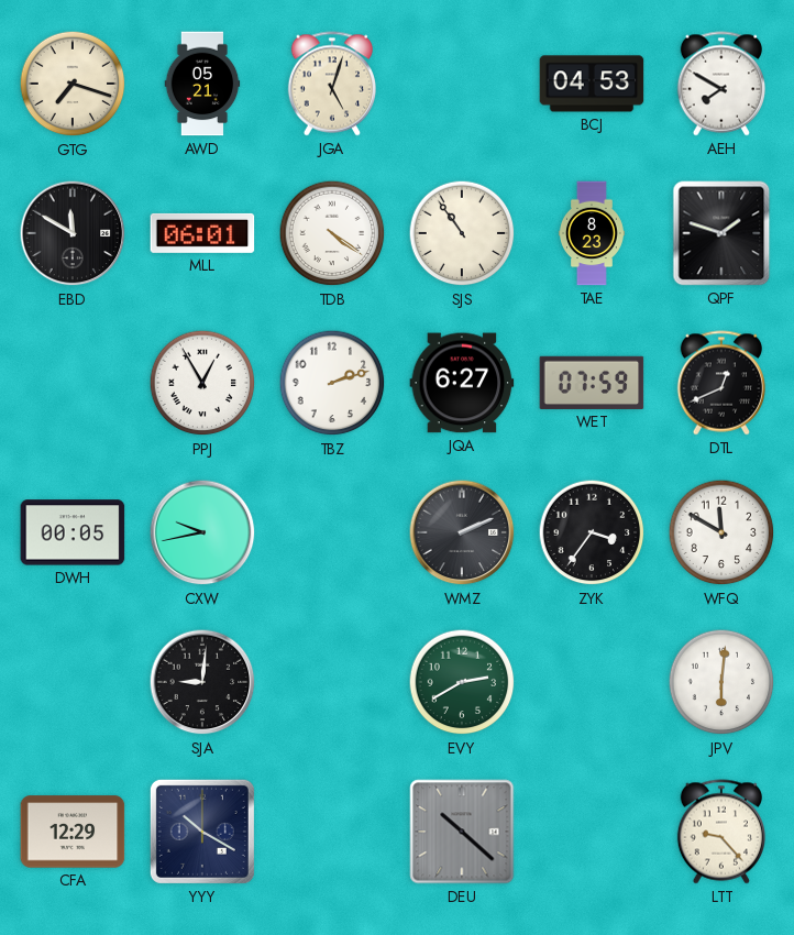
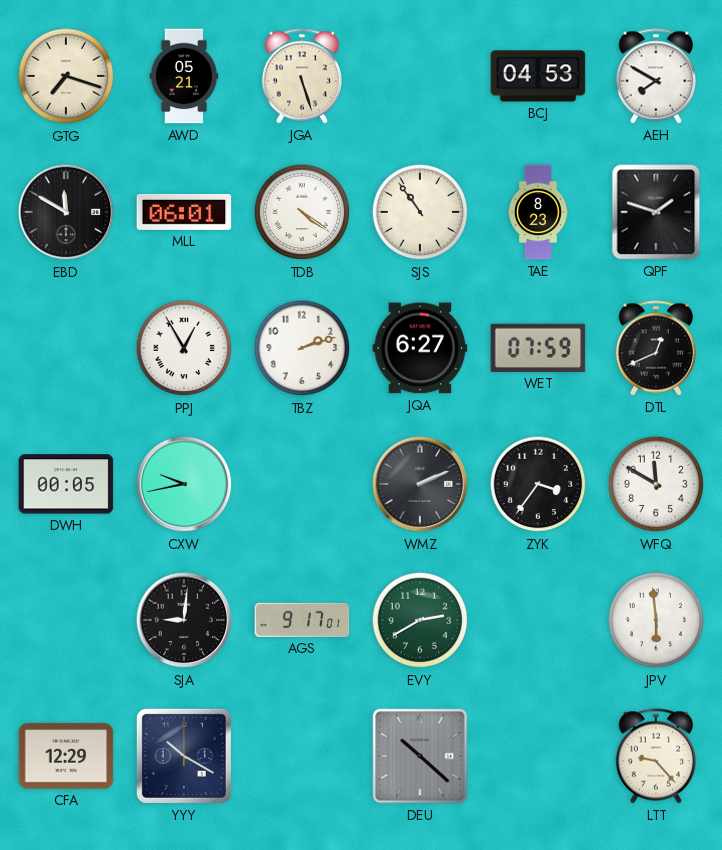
JGA: 5:03 -> 5:27
AGS: none -> 9:17
JPV: 6:01 -> 5:59
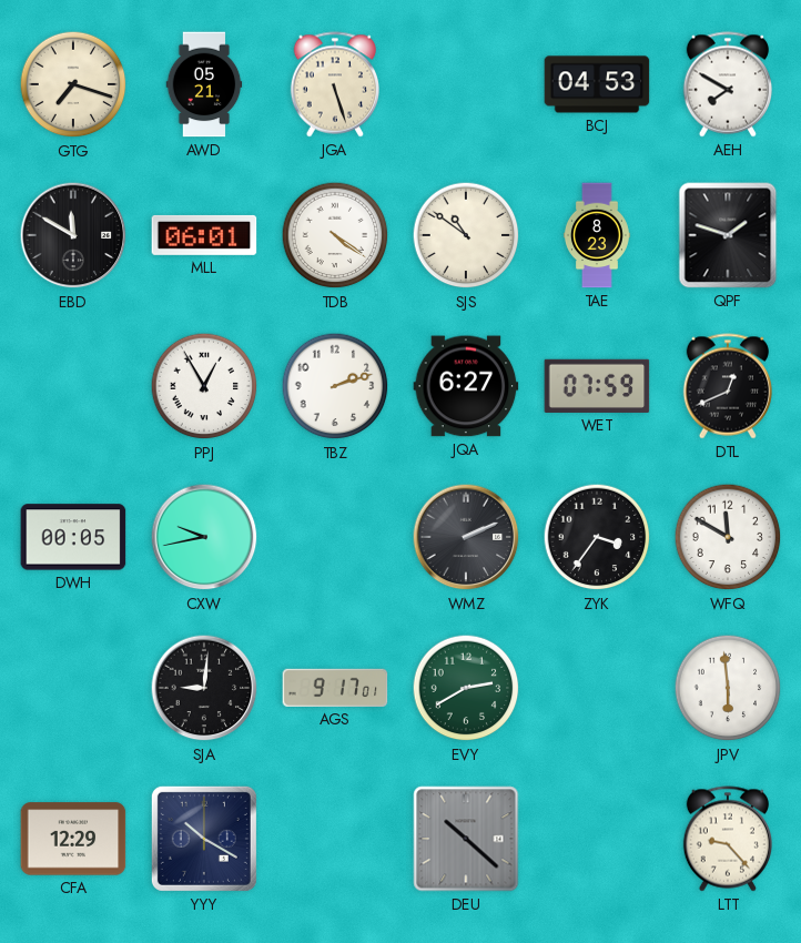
SJS: 10:54 -> 10:51
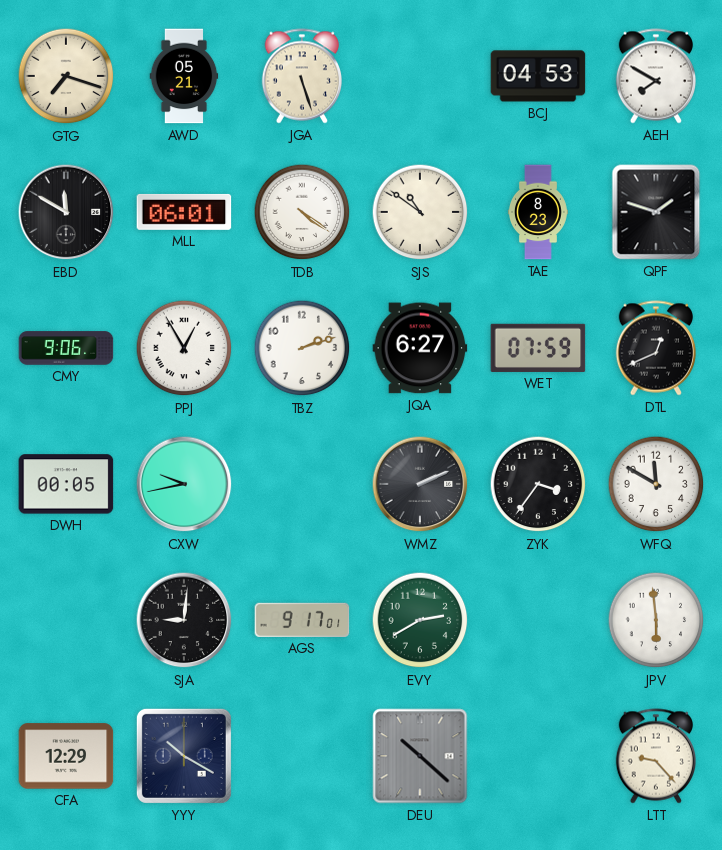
CMY: none -> 9:06
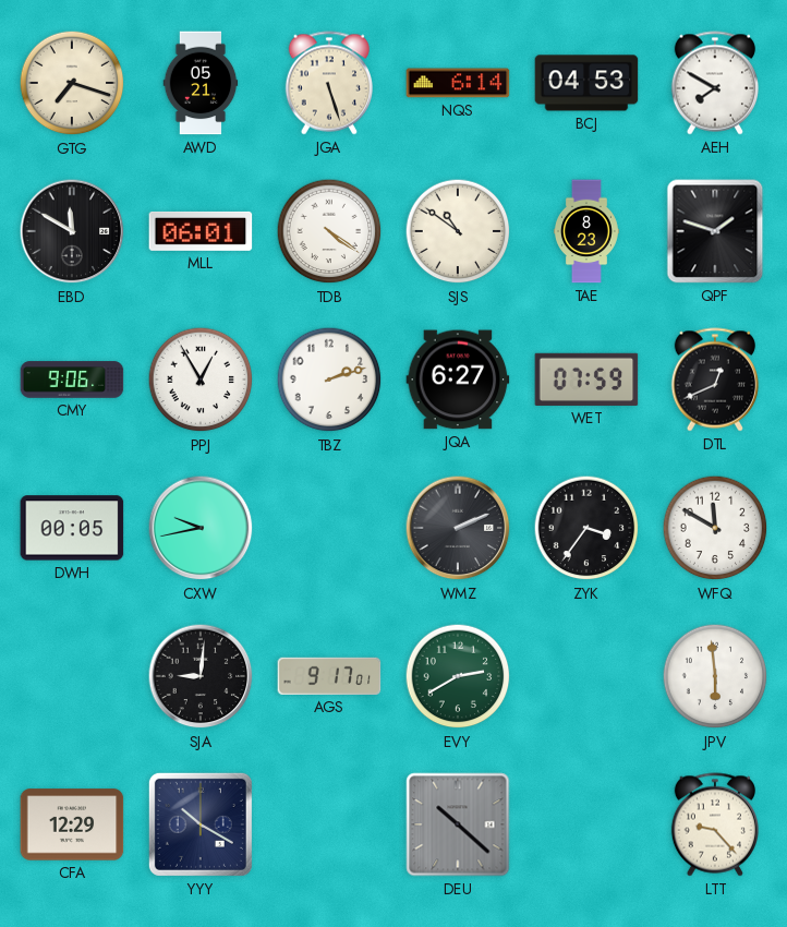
NQS: none -> 6:14
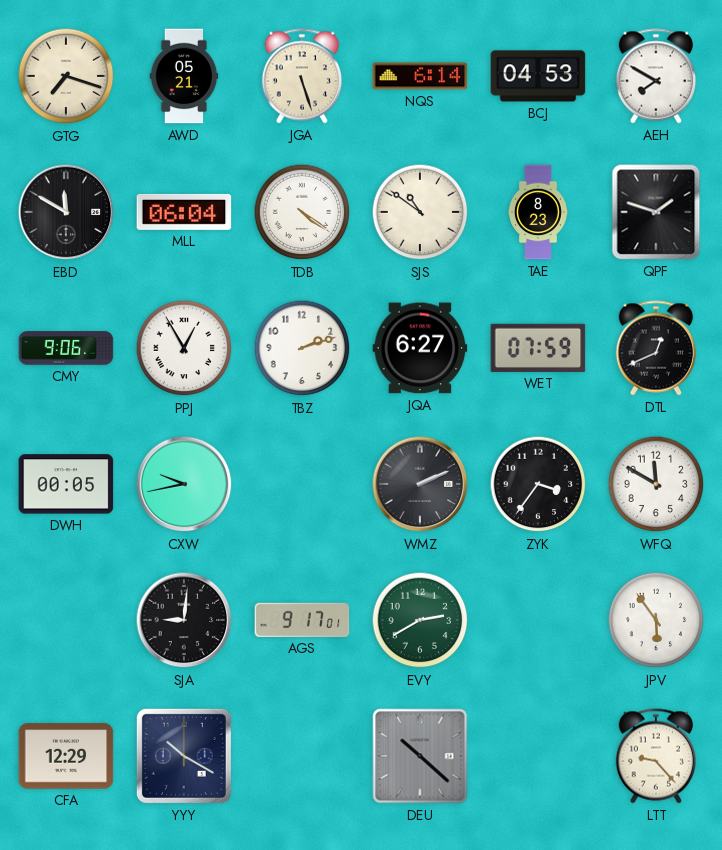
MLL: 06:01 -> 06:04
JPV: 5:59 -> 5:54
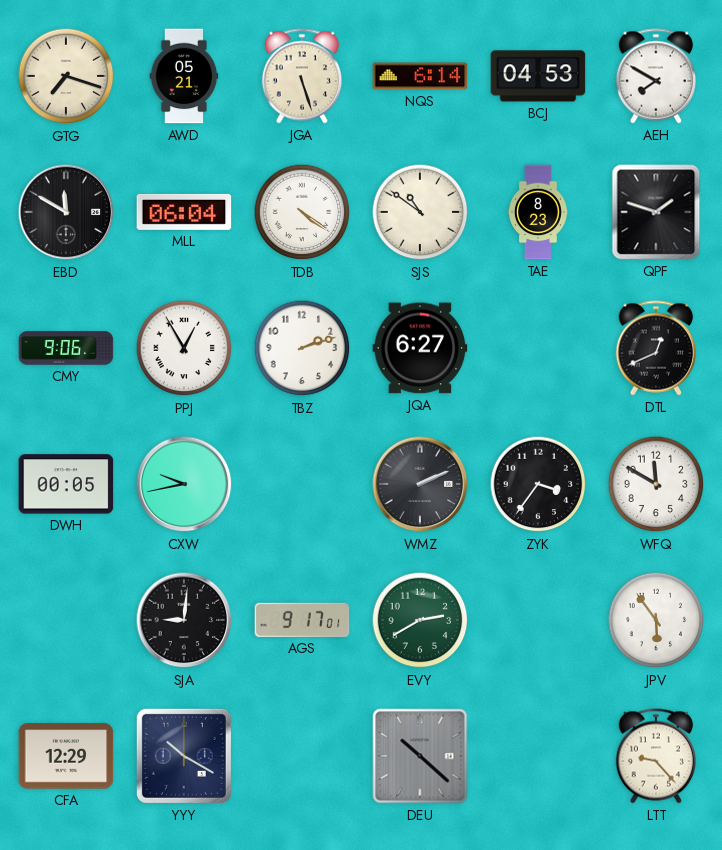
WET: 07:59 -> none
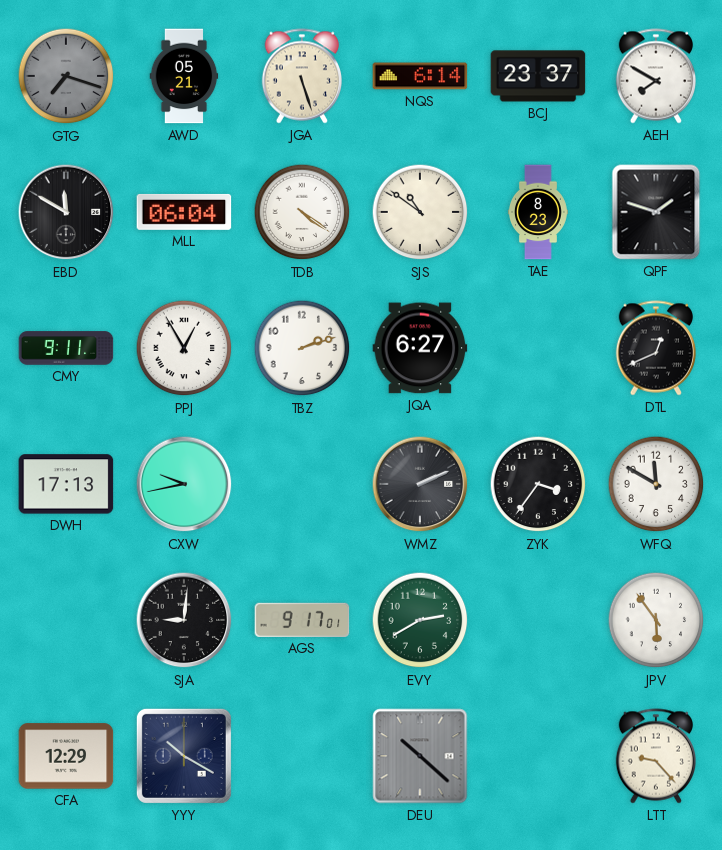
GTG dial: cream -> grey
BCJ: 04:53 -> 23:37
CMY: 9:06 -> 9:11
DWH: 00:05 -> 17:13
